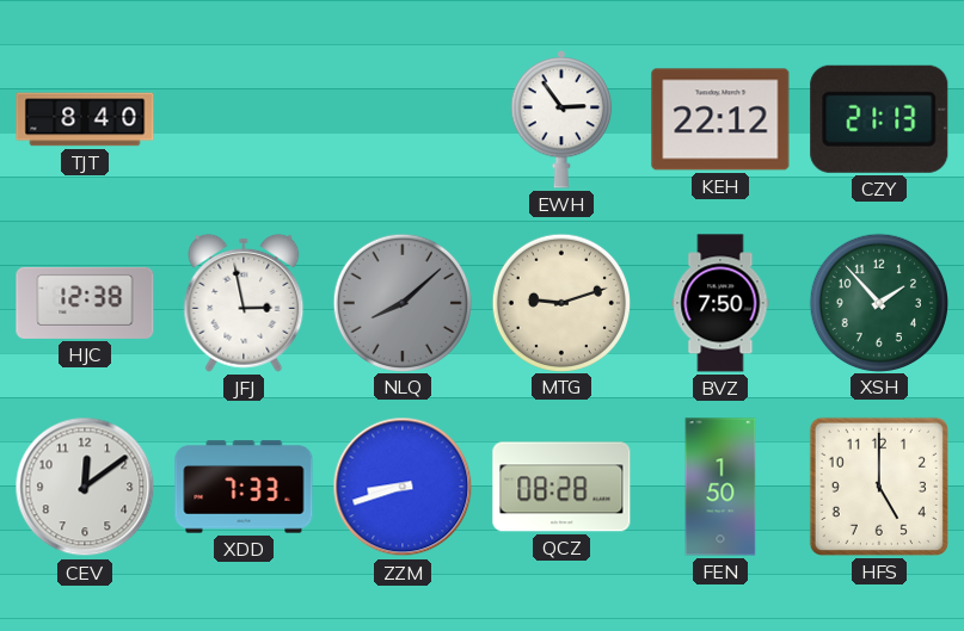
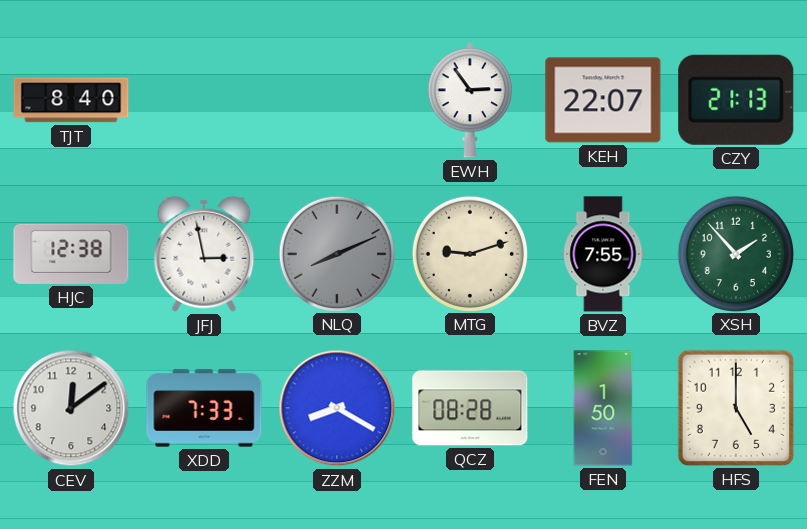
KEH: 22:12 -> 22:07
NLQ: 8:08 -> 8:11
BVZ: 7:50 -> 7:55
ZZM: 8:42 -> 8:20
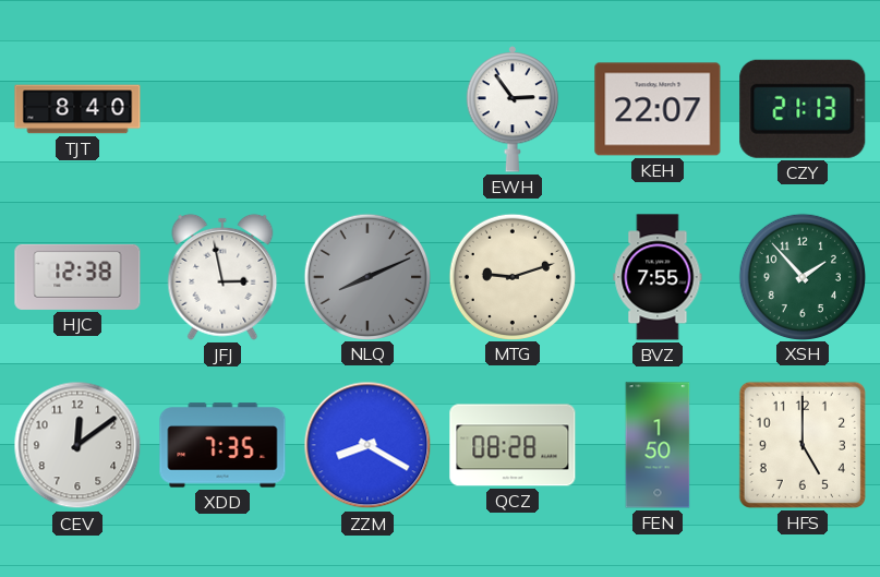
XDD: 7:33 -> 7:35
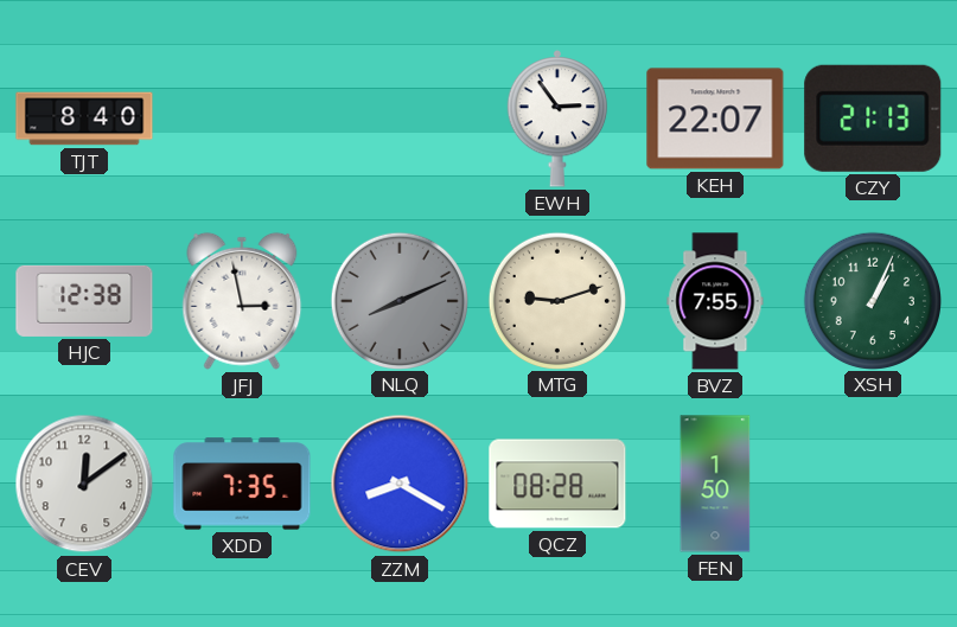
XSH: 1:53 -> 1:04
HFS: 5:00 -> none
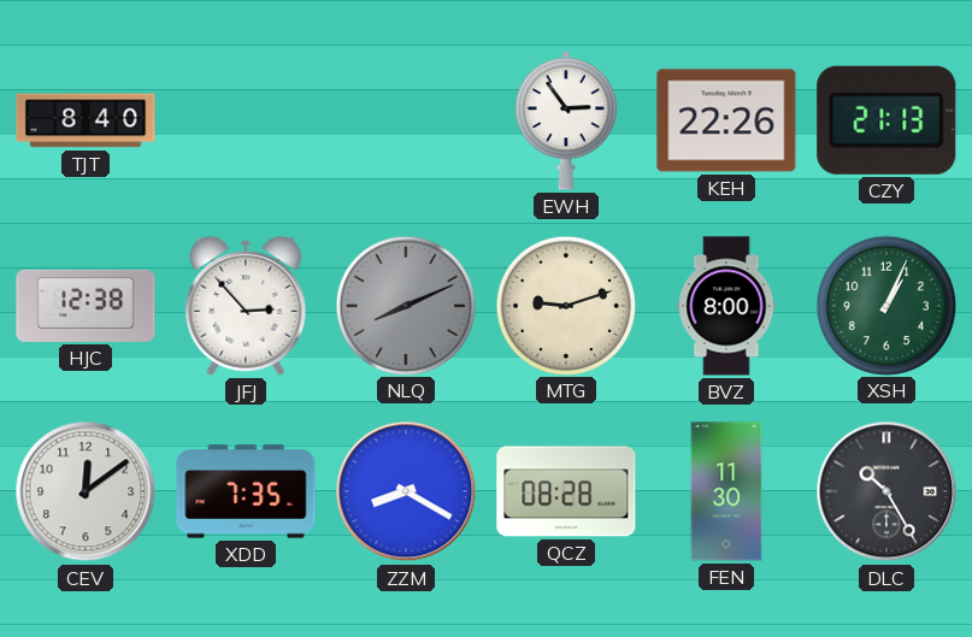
KEH: 22:07 -> 22:26
JFJ: 2:58 -> 2:53
BVZ: 7:55 -> 8:00
FEN: 1:50 -> 11:30
DLC: none -> 10:25
